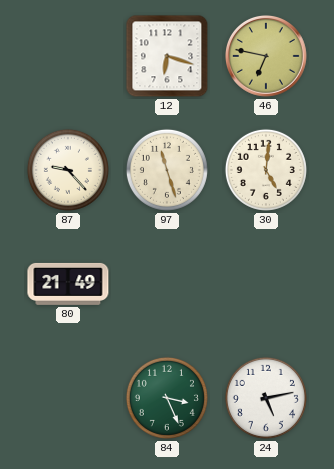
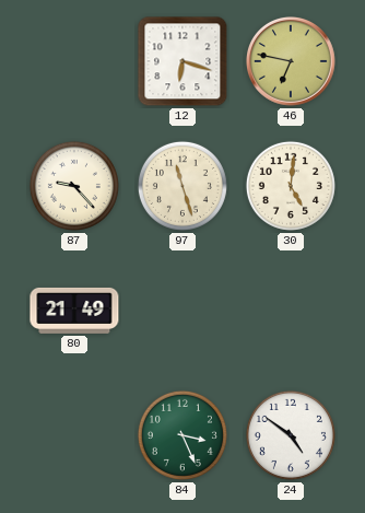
24: 5:13 -> 4:51
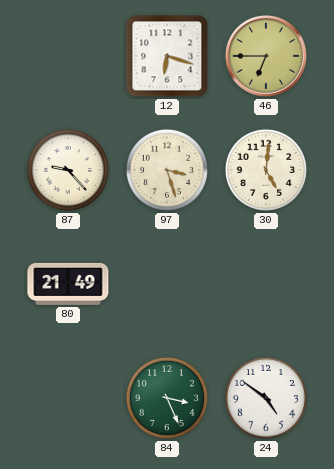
46: 6:47 -> 6:45
97: 11:27 -> 3:27
